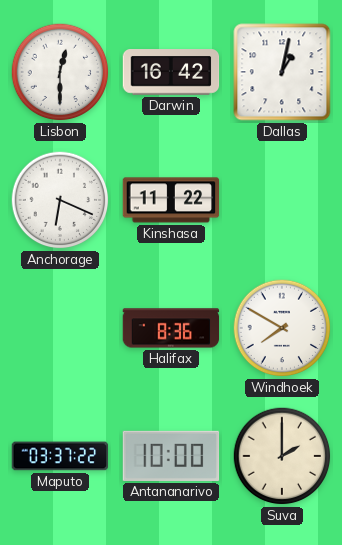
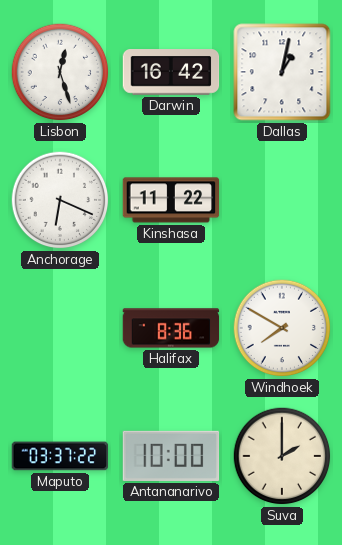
Lisbon: 12:30 -> 12:27
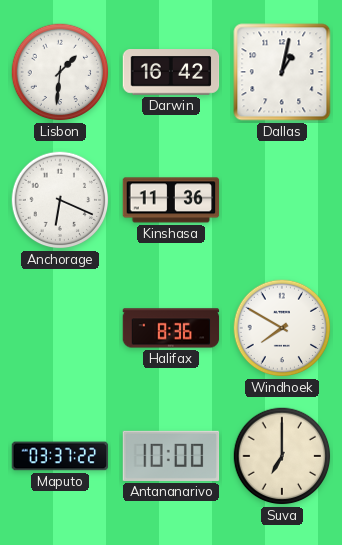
Lisbon: 12:27 -> 1:31
Kinshasa: 11:22 -> 11:36
Suva: 2:00 -> 7:00
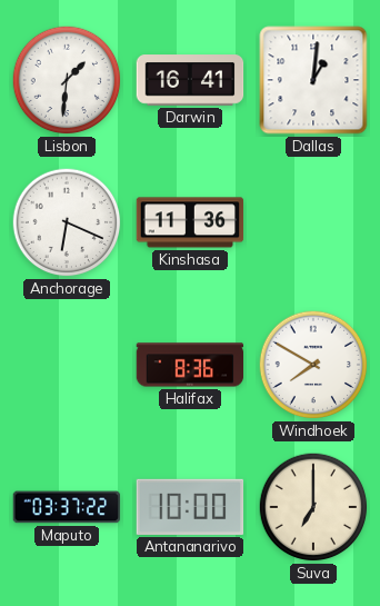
Darwin: 16:42 -> 16:41
Dallas: 1:02 -> 1:01
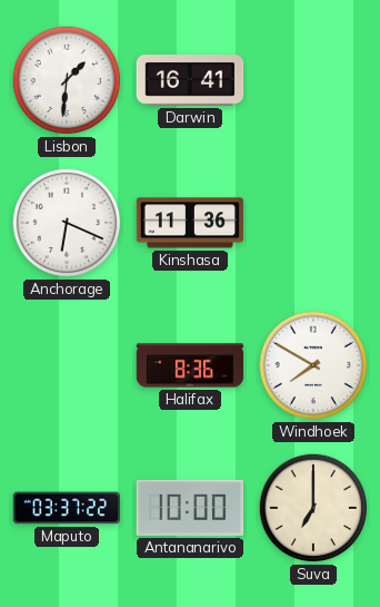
Dallas: 1:01 -> none
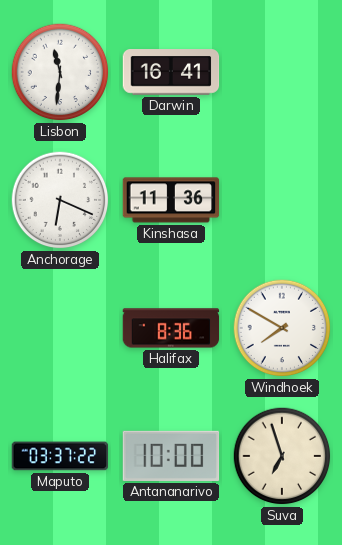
Lisbon: 1:31 -> 11:31
Suva: 7:00 -> 6:57
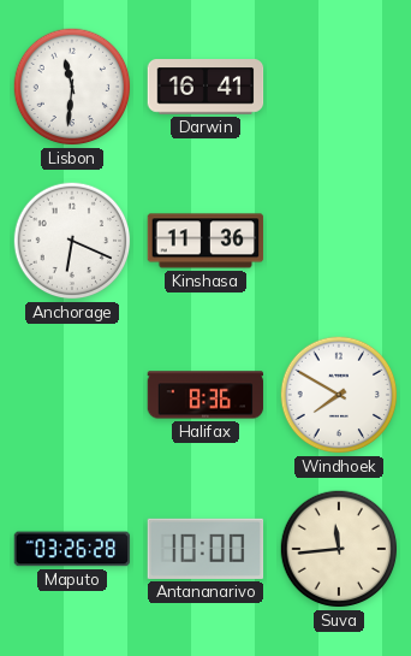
Maputo: 03:37 -> 03:26
Suva: 6:57 -> 11:44
